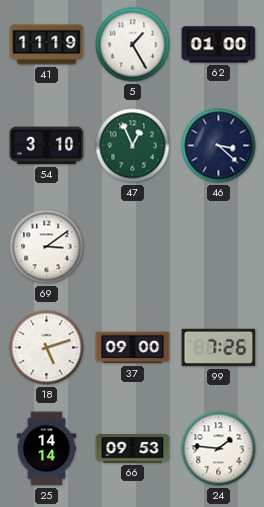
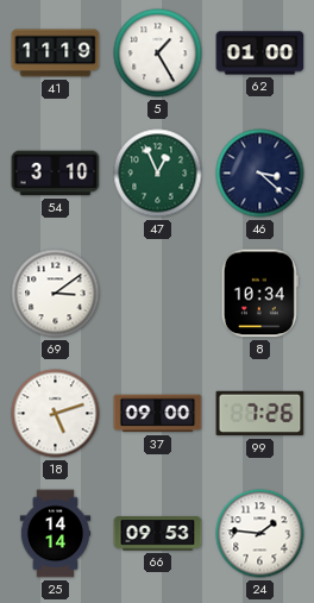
8: none -> 10:34
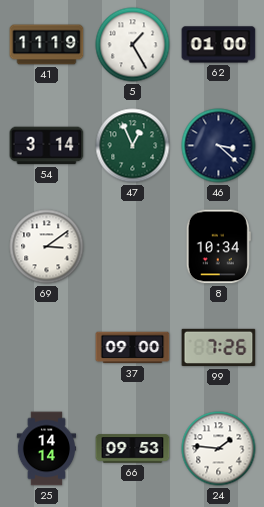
54: 3:10 -> 3:14
18: 5:12 -> none
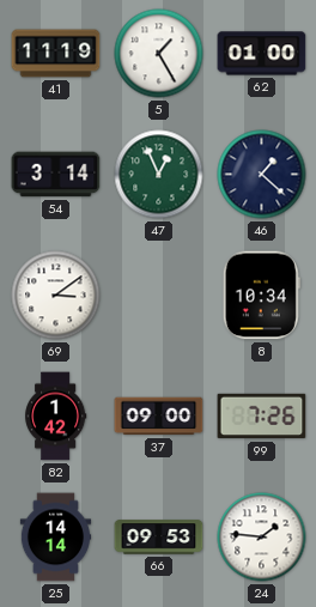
46: 3:22 -> 1:22
82: none -> 1:42
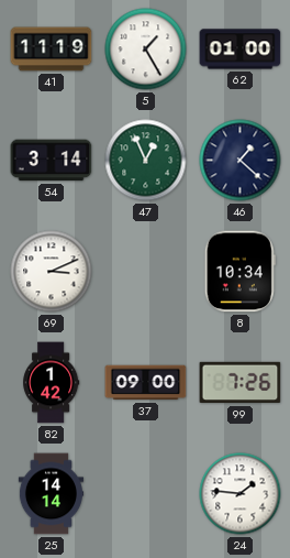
69: 3:09 -> 3:11
66: 09:53 -> none
